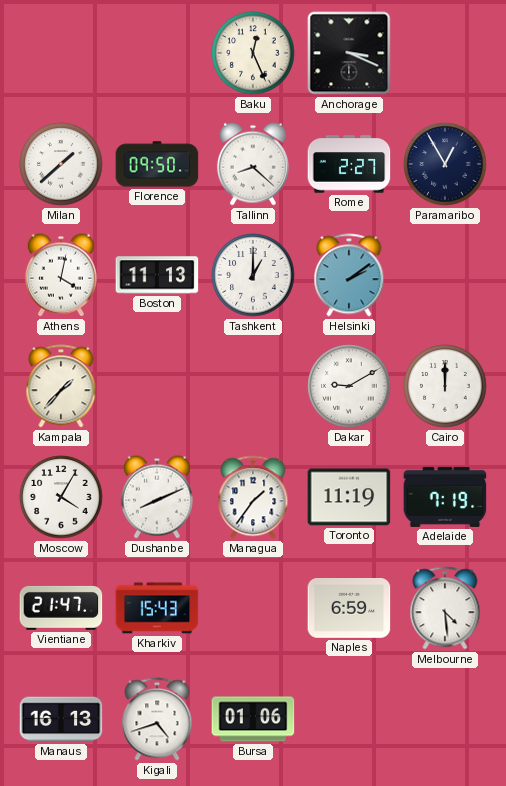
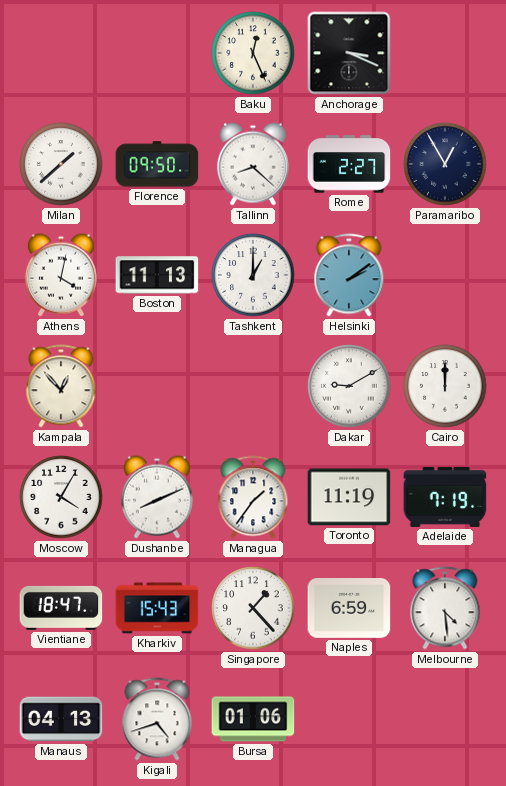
Kampala: 1:37 -> 12:53
Vientiane: 21:47 -> 18:47
Singapore: none -> 1:23
Manaus: 16:13 -> 04:13
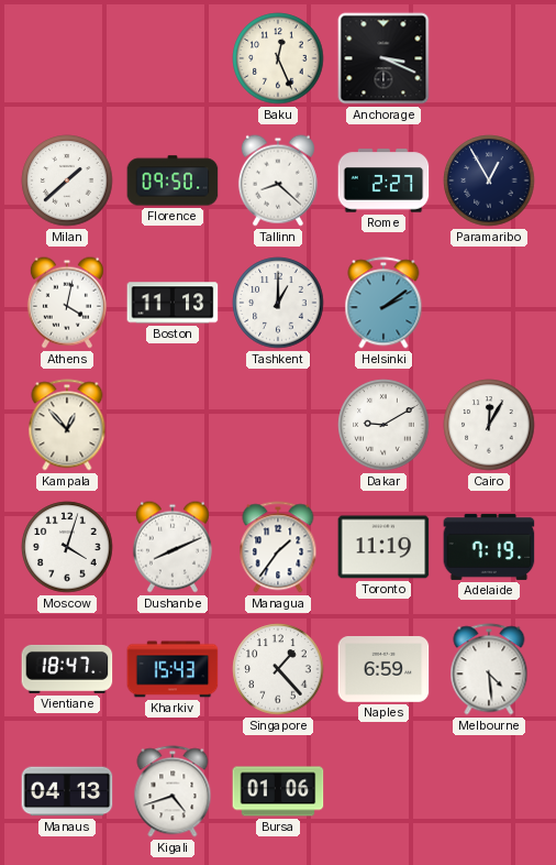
Cairo: 12:00 -> 12:05
Moscow: 4:05 -> 4:03
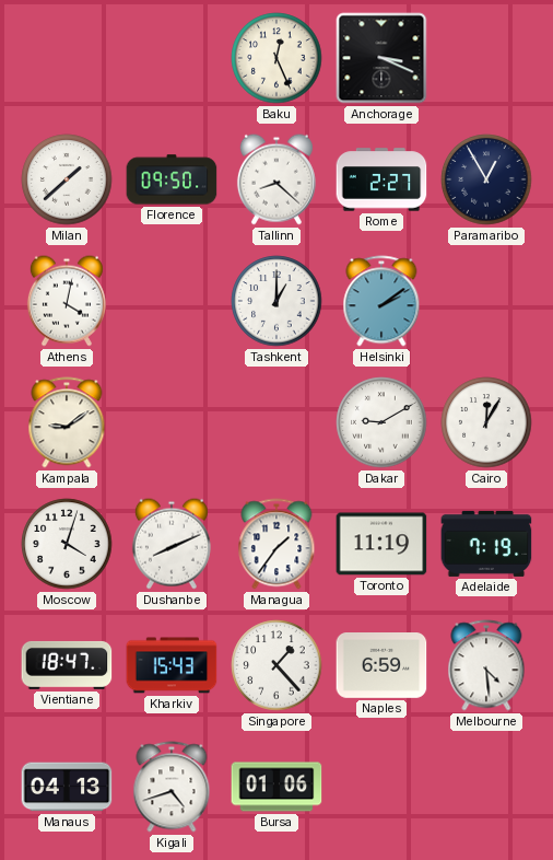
Boston: 11:13 -> none
Kampala: 12:53 -> 9:09
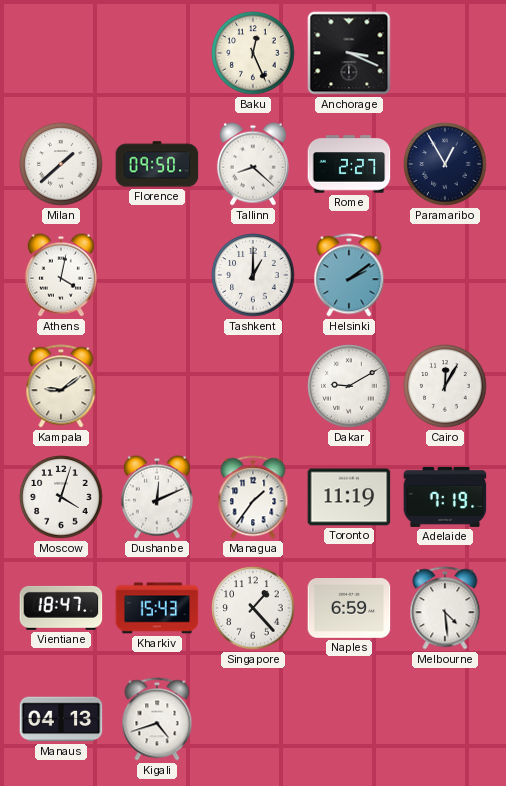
Dushanbe: 8:11 -> 12:11
Bursa: 01:06 -> none
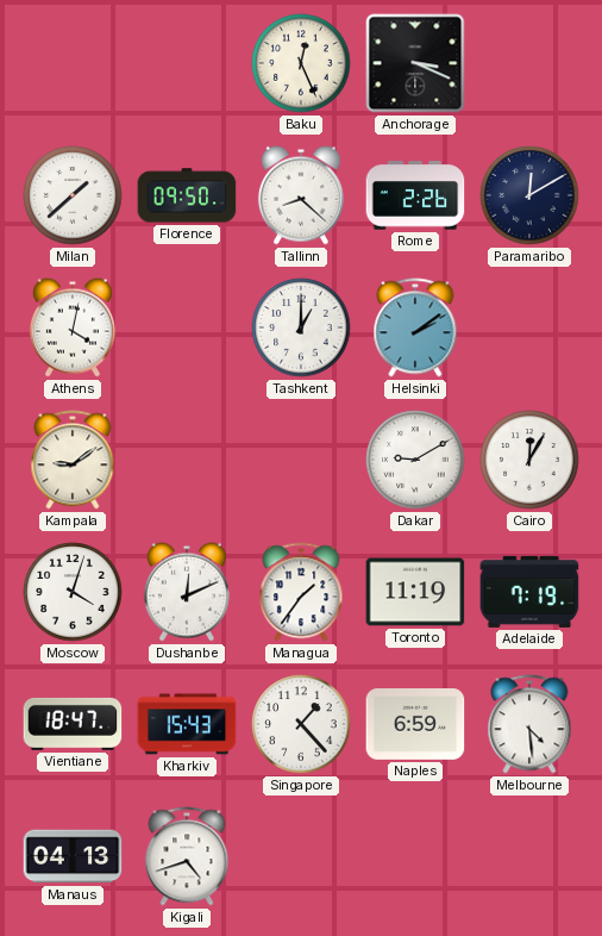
Rome: 2:27 -> 2:26
Paramaribo: 12:55 -> 12:10
